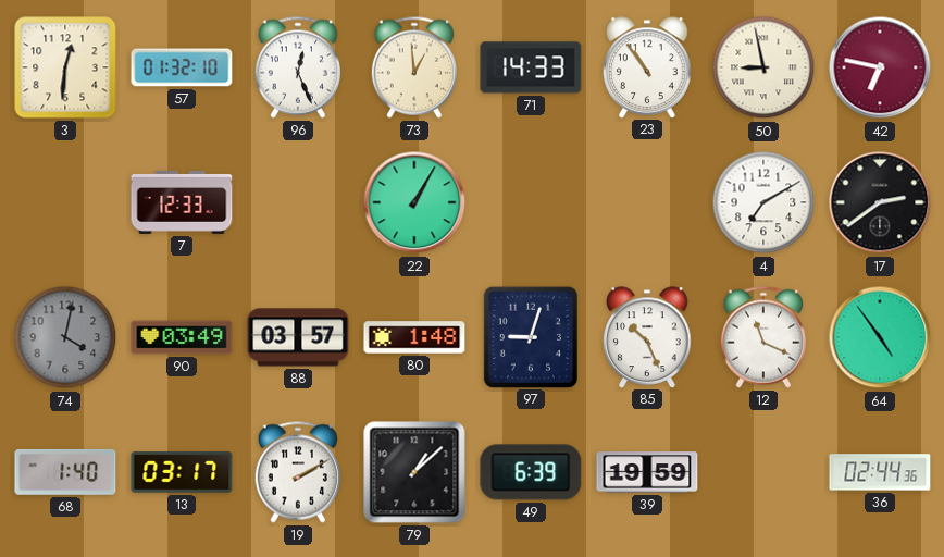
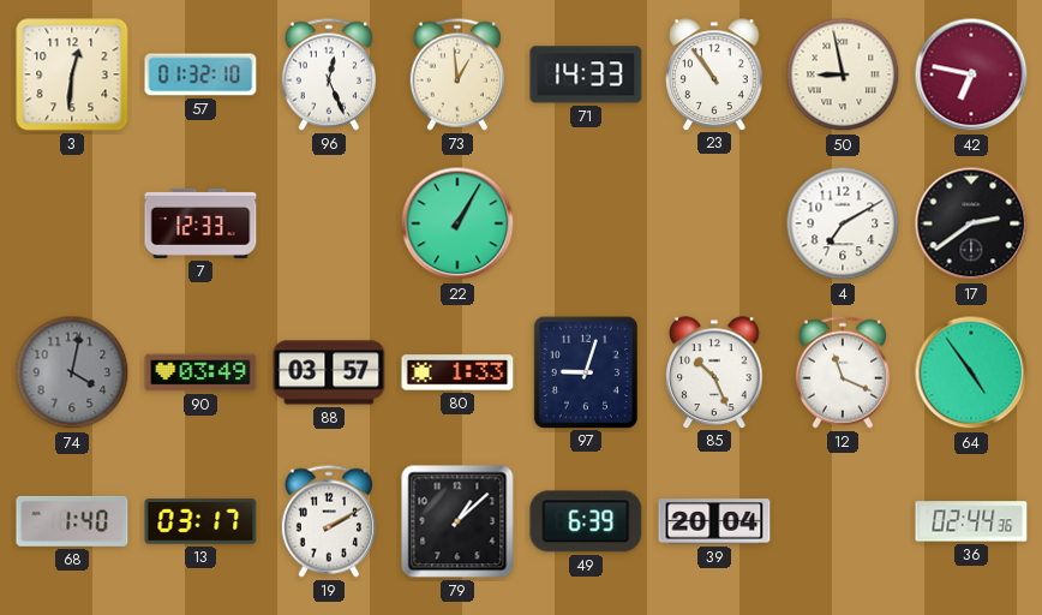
80: 1:48 -> 1:33
39: 19:59 -> 20:04
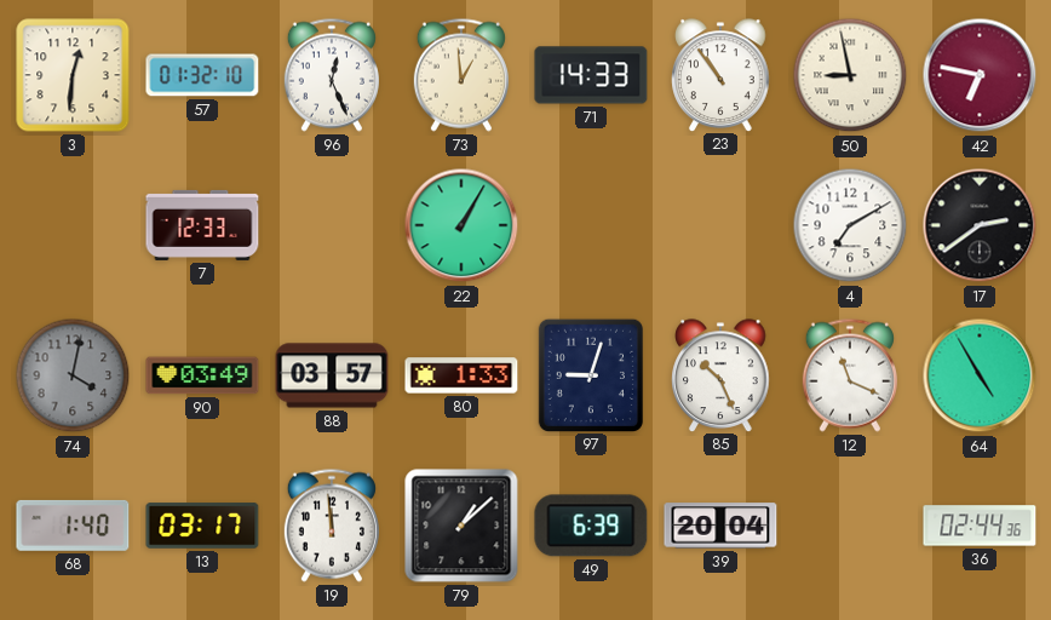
64: 4:54 -> 4:55
19: 2:10 -> 11:59
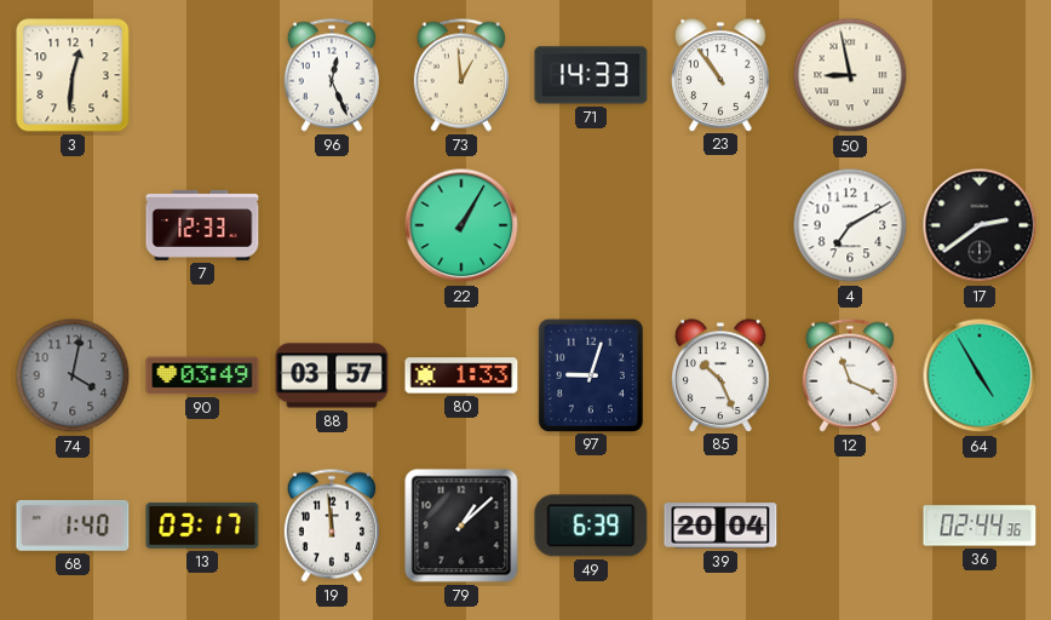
57: 01:32 -> none
42: 6:47 -> none
